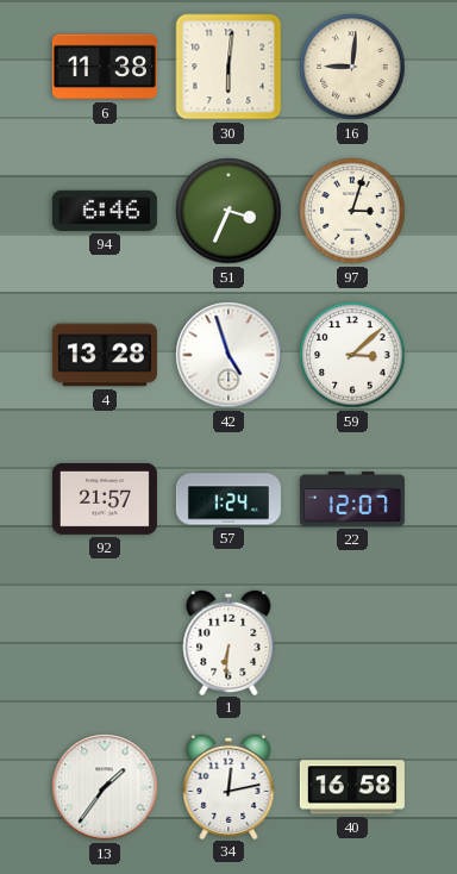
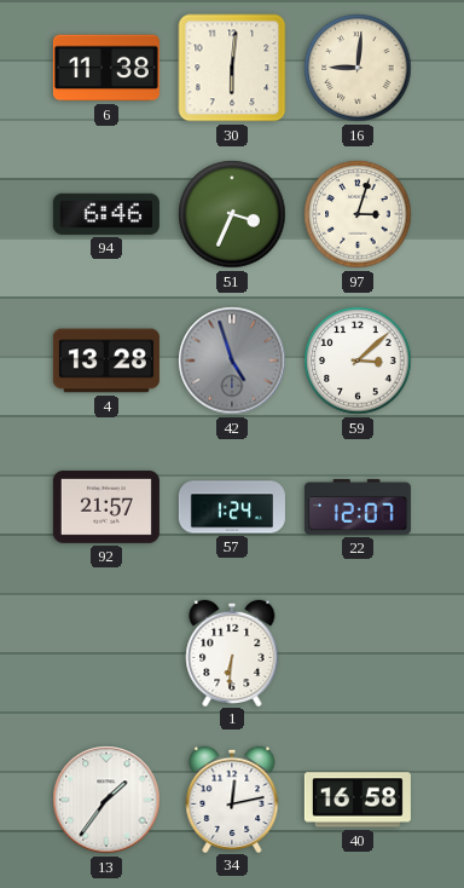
42 dial: white -> grey
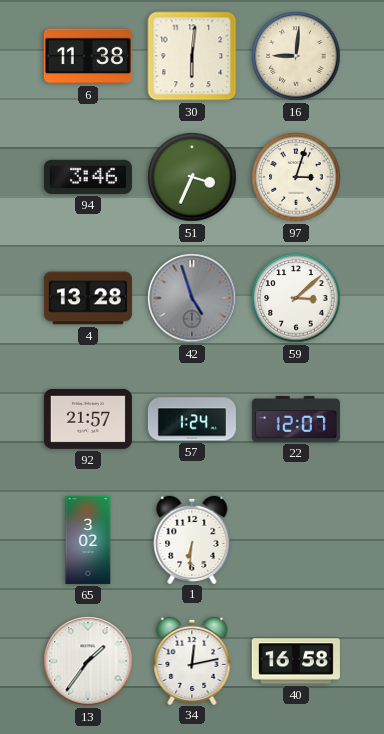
94: 6:46 -> 3:46
65: none -> 3:02
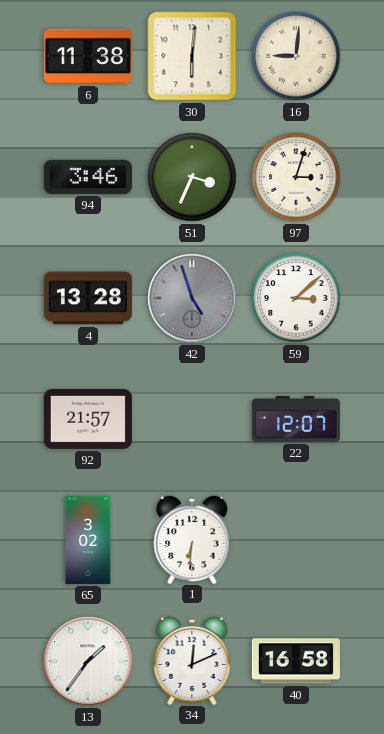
57: 1:24 -> none
34: 12:13 -> 12:11
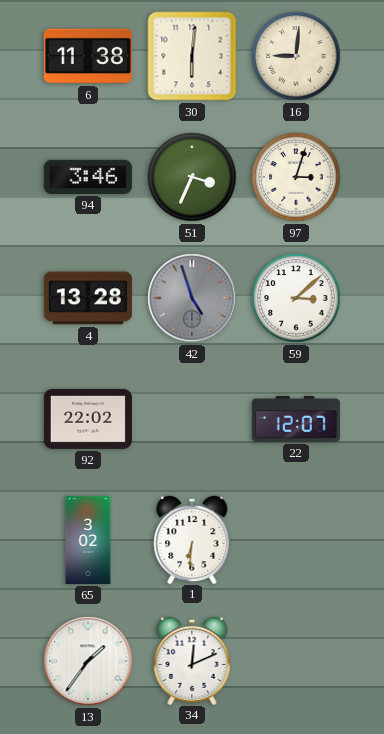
92: 21:57 -> 22:02
40: 16:58 -> none
